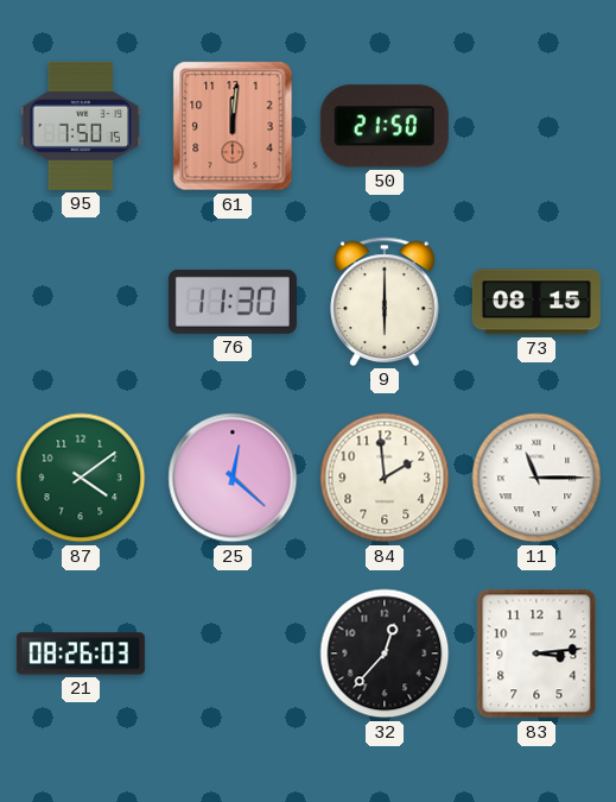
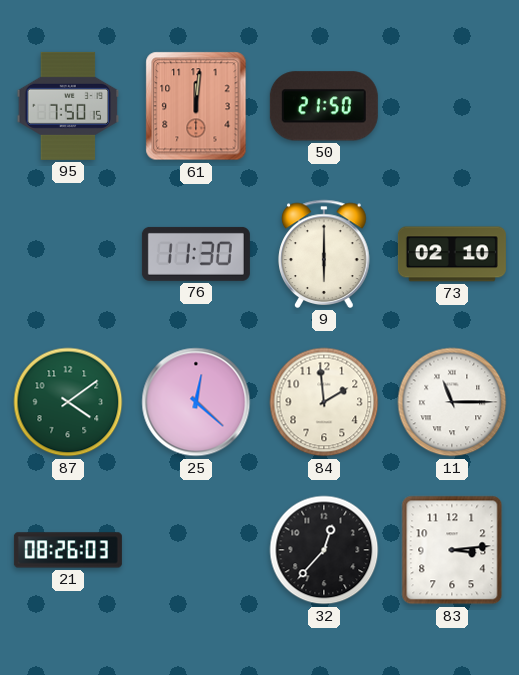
73: 08:15 -> 02:10
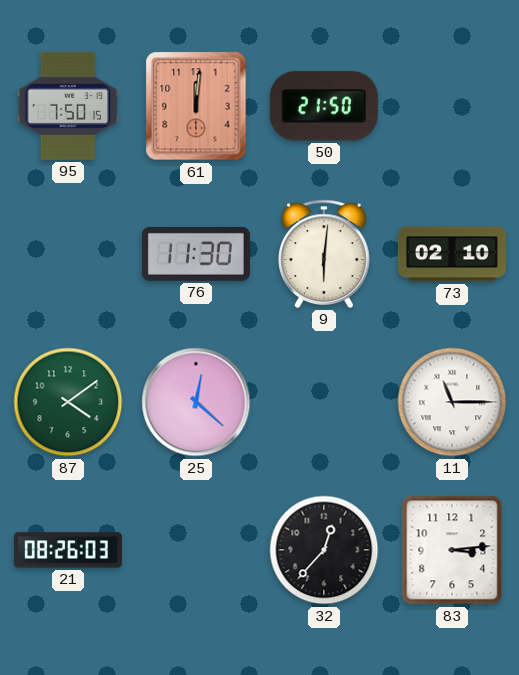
9: 6:00 -> 6:01
84: 1:59 -> none
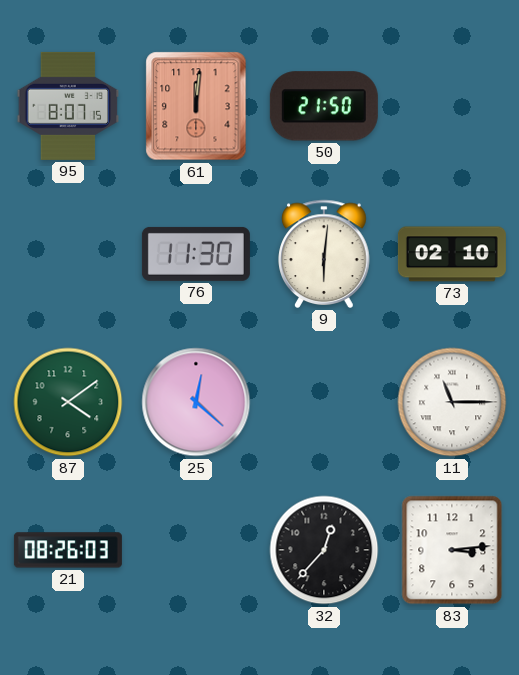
95: 7:50 -> 8:07
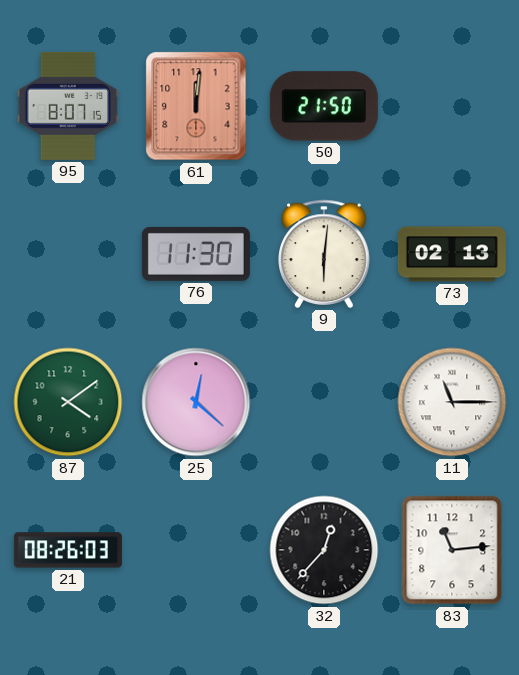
73: 02:10 -> 02:13
83: 3:14 -> 11:14
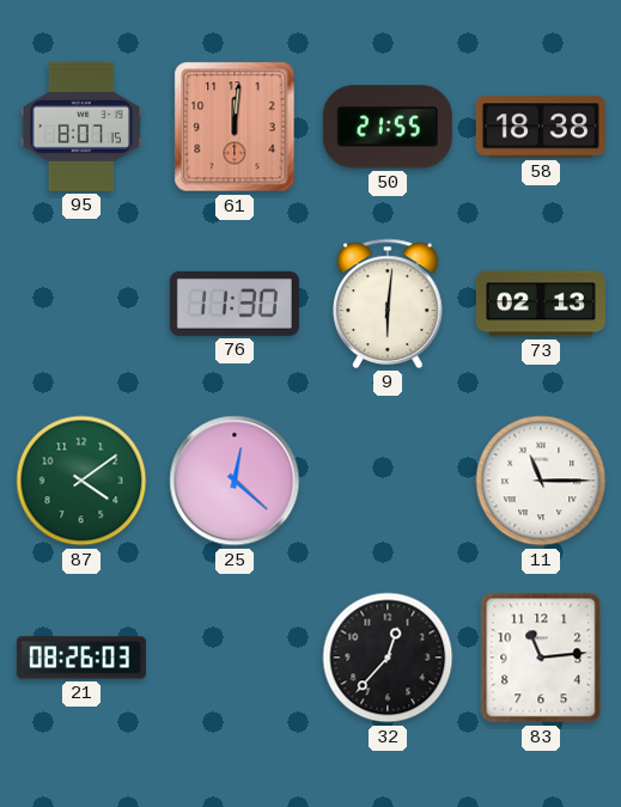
50: 21:50 -> 21:55
58: none -> 18:38
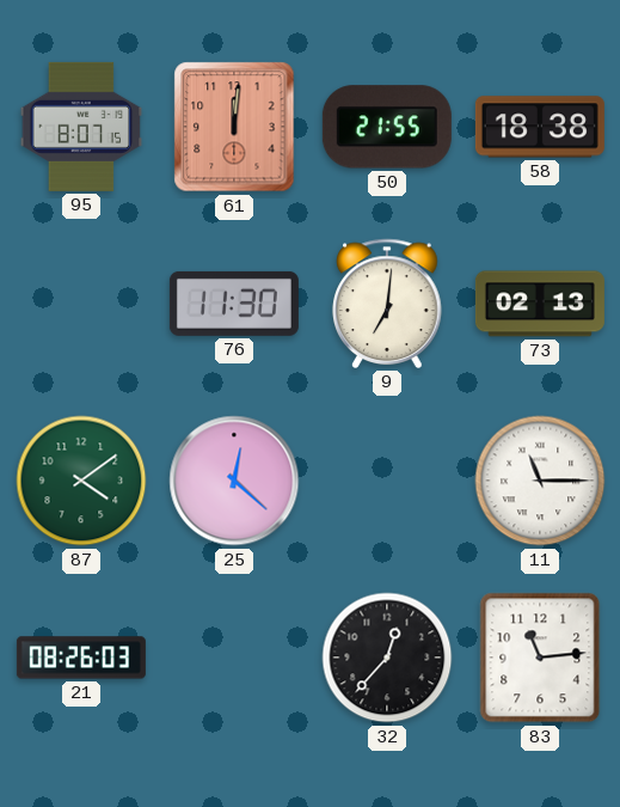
9: 6:01 -> 7:01
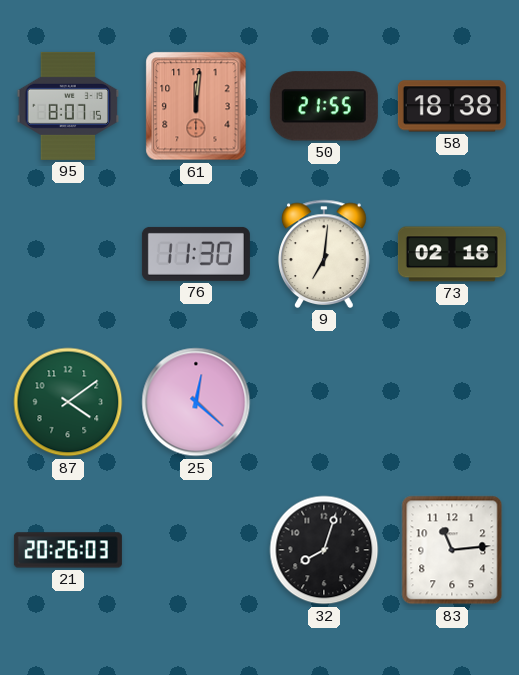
73: 02:13 -> 02:18
11: 11:15 -> none
21: 08:26 -> 20:26
32: 12:37 -> 8:03
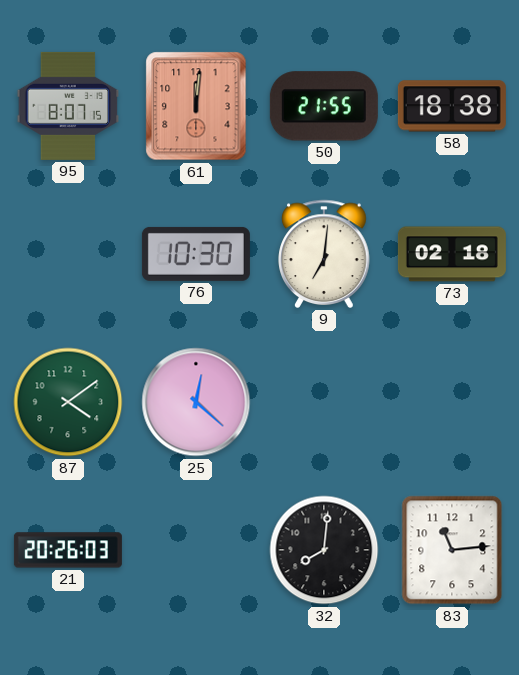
76: 11:30 -> 10:30
32: 8:03 -> 8:01
